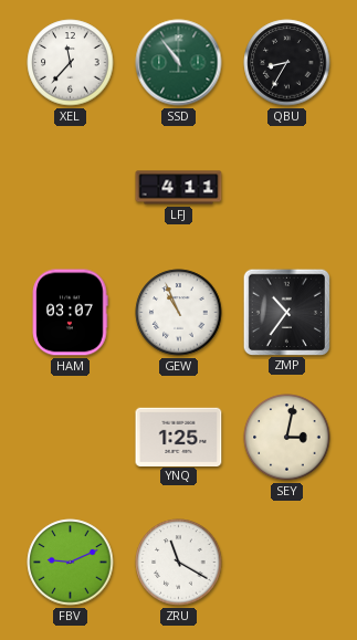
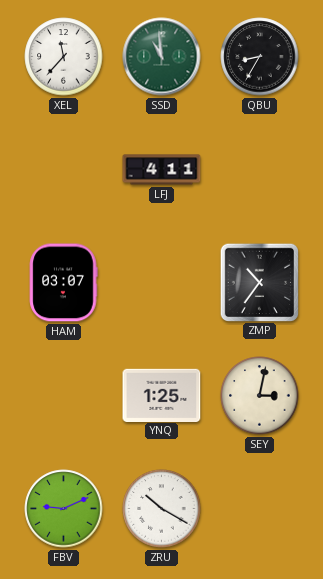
SSD: 10:54 -> 10:59
GEW: 10:56 -> none
ZRU: 11:20 -> 10:20
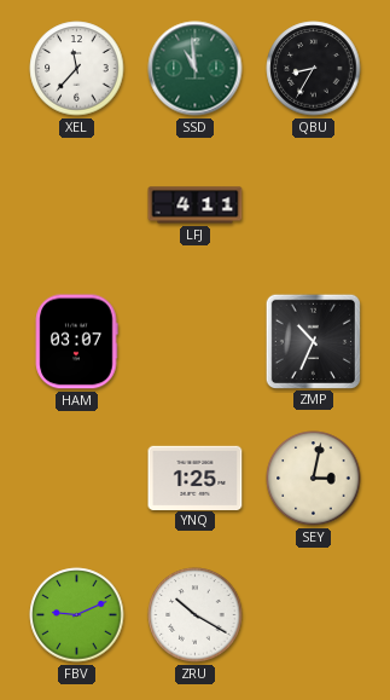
ZMP: 10:36 -> 10:34
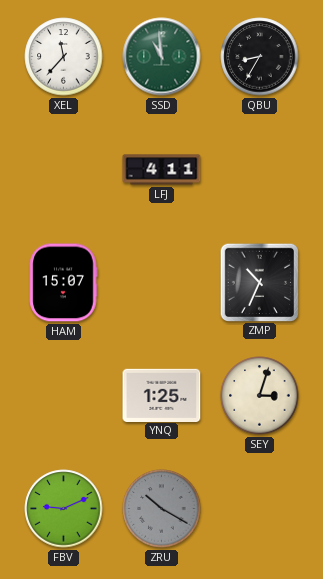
HAM: 03:07 -> 15:07
SEY: 3:02 -> 3:03
ZRU dial: white -> grey
